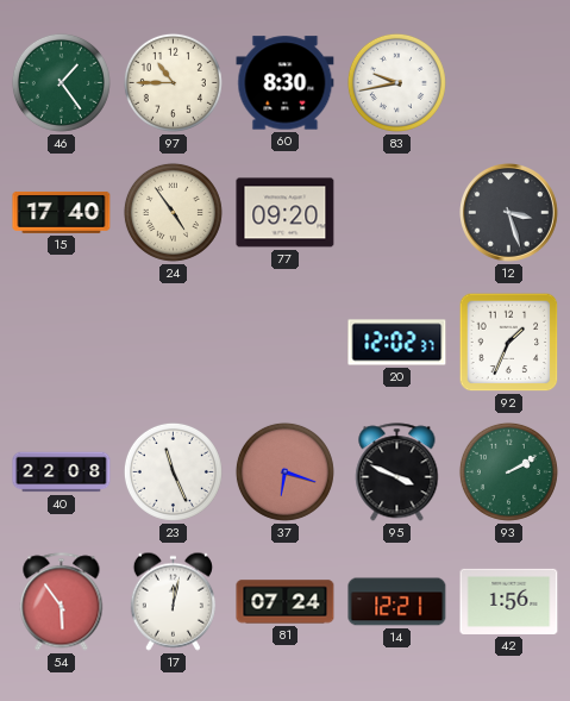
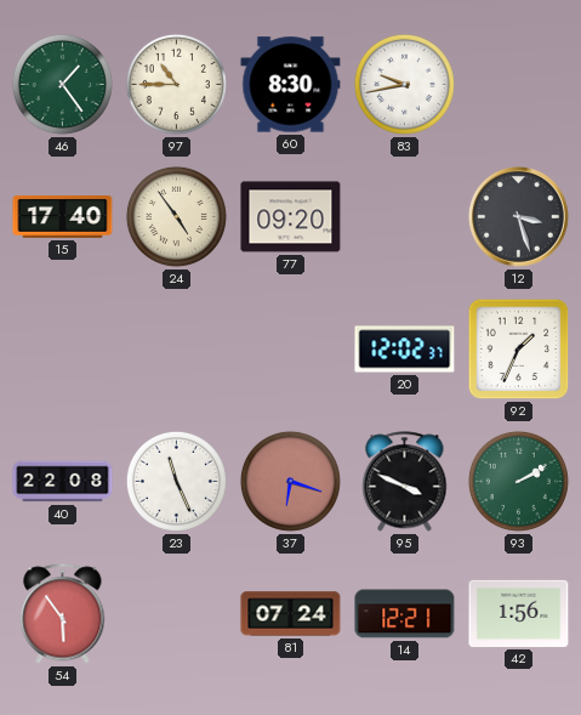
17: 12:02 -> none
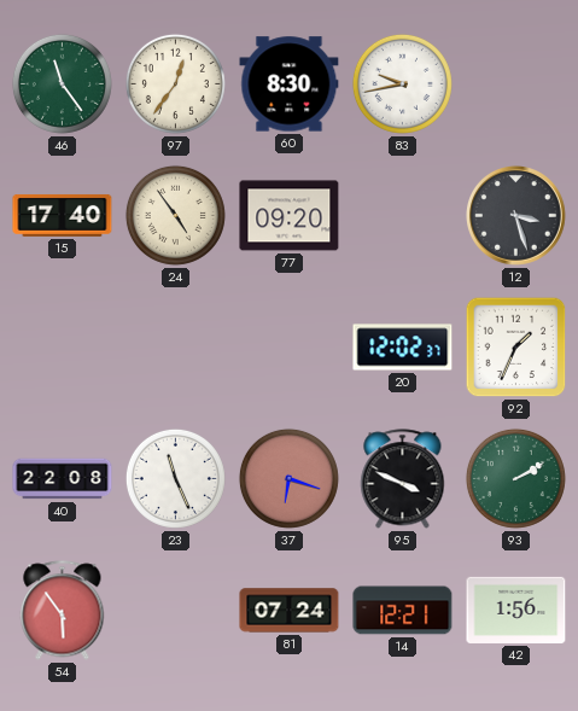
46: 1:24 -> 11:24
97: 10:45 -> 12:36
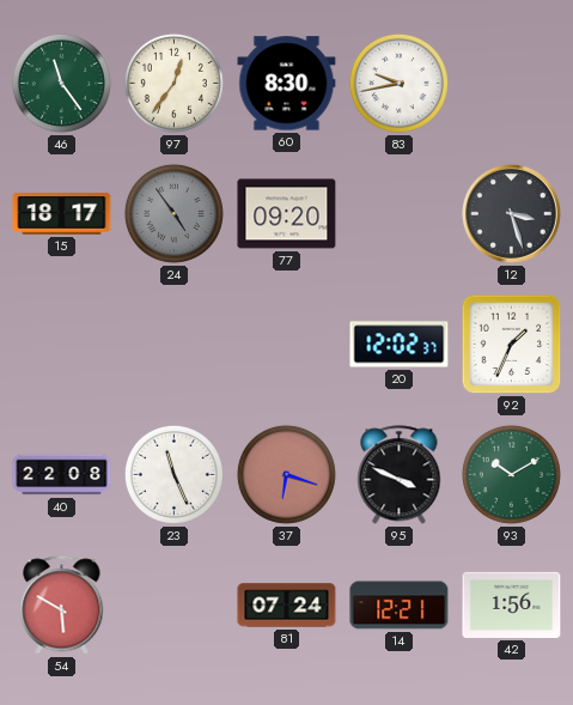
15: 17:40 -> 18:17
24 dial: cream -> grey
93: 2:10 -> 10:10
54: 5:54 -> 5:50
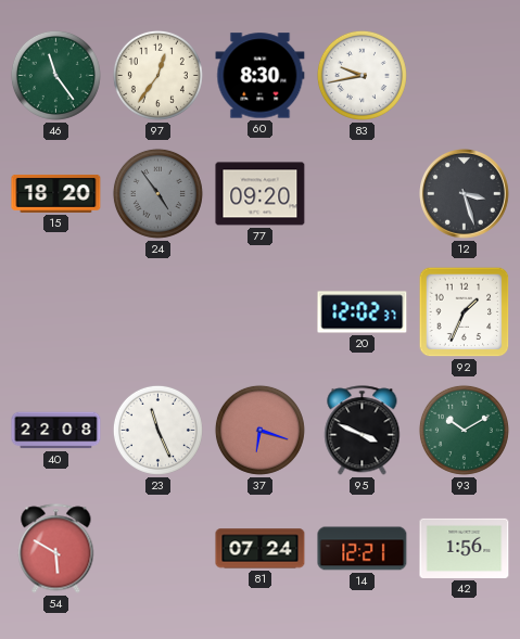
15: 18:17 -> 18:20
